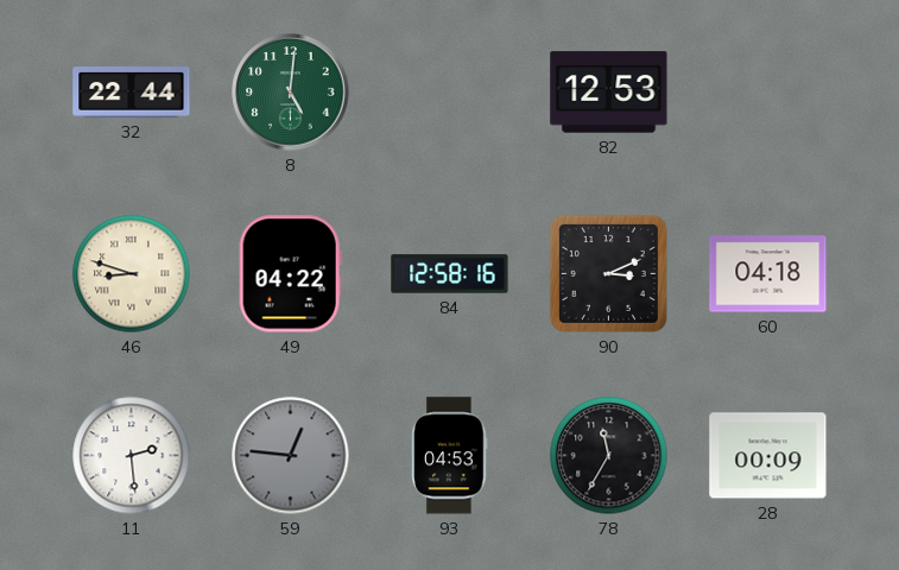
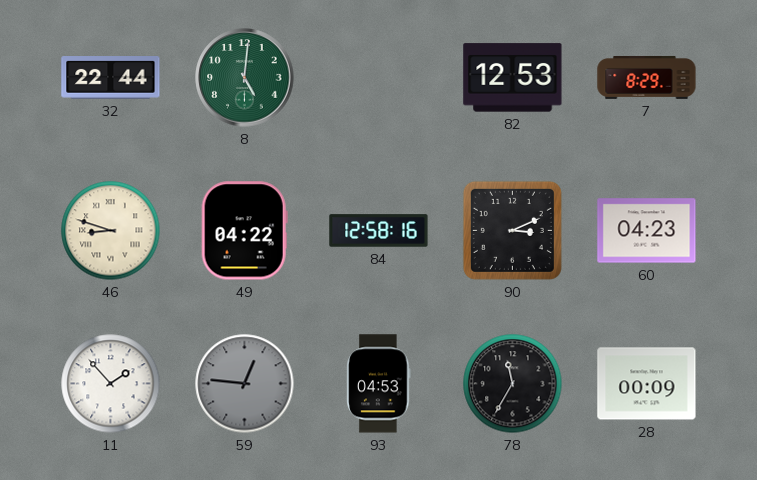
7: none -> 8:29
60: 04:18 -> 04:23
11: 2:29 -> 1:53
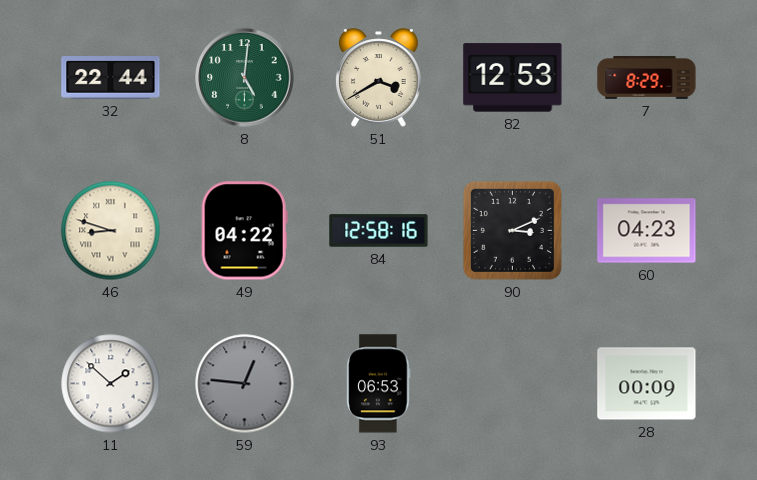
51: none -> 3:40
11: 1:53 -> 1:52
93: 04:53 -> 06:53
78: 11:35 -> none
